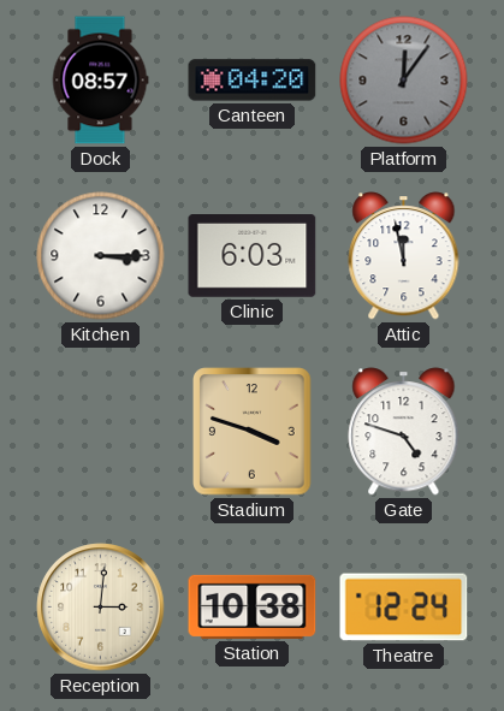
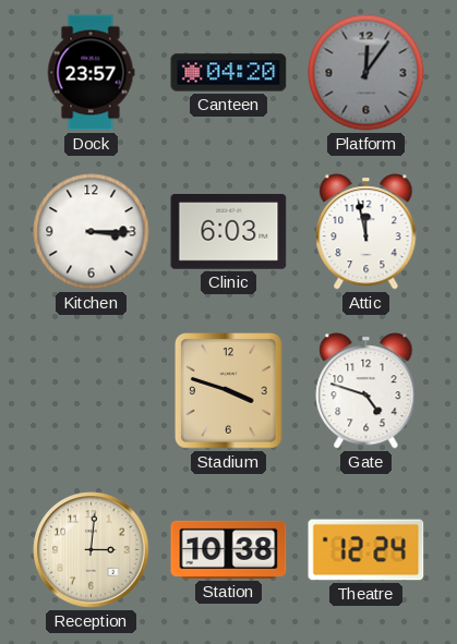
Dock: 08:57 -> 23:57
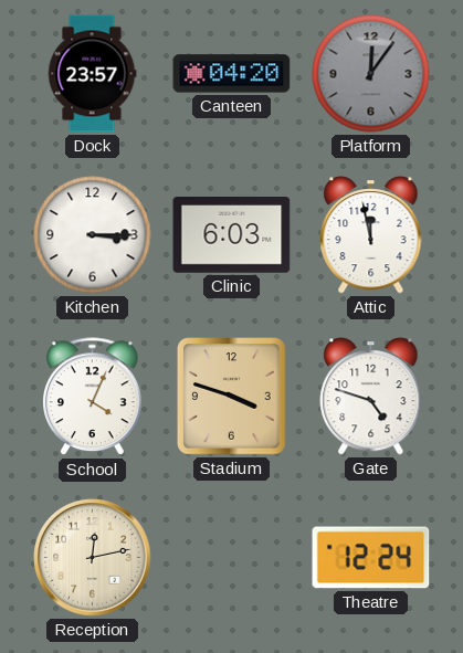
School: none -> 4:04
Reception: 3:01 -> 12:13
Station: 10:38 -> none
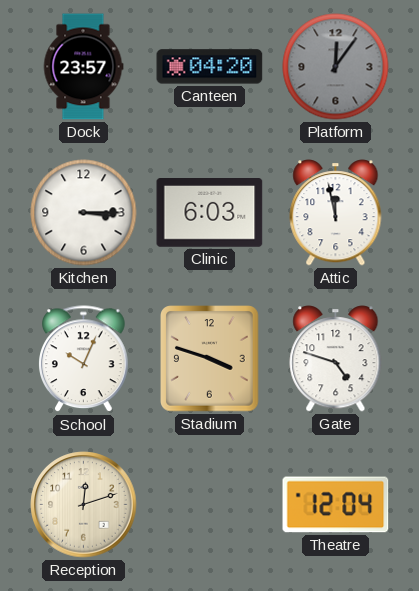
School: 4:04 -> 10:04
Reception: 12:13 -> 12:12
Theatre: 12:24 -> 12:04
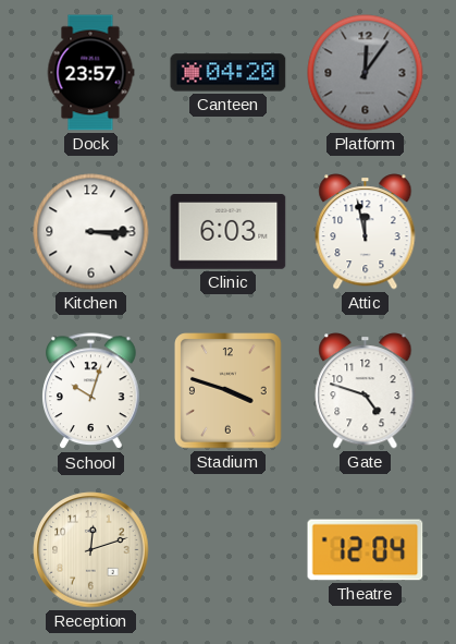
School: 10:04 -> 10:03
